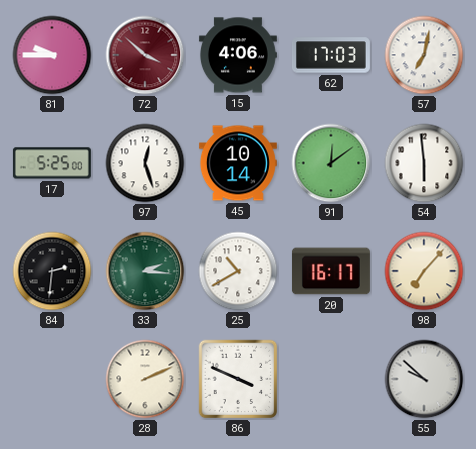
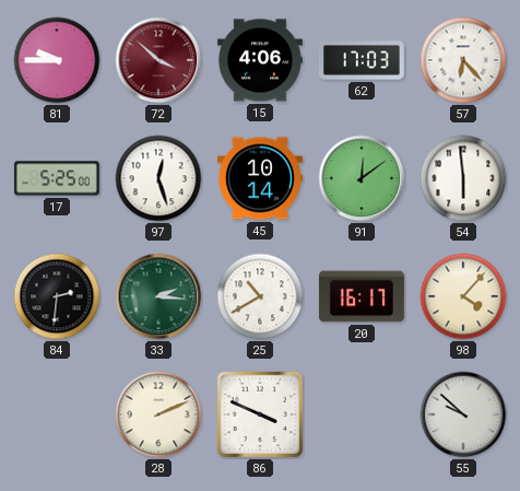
57: 7:02 -> 6:23
98: 7:07 -> 4:07
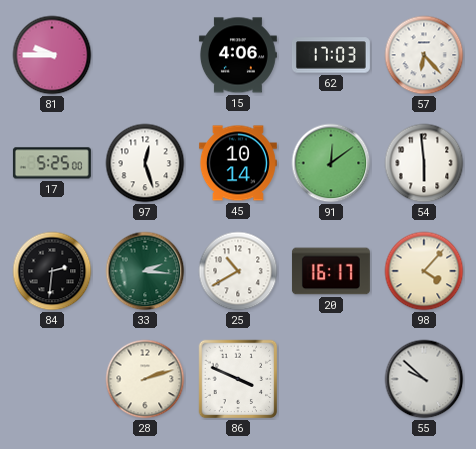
72: 3:52 -> none
28: 2:11 -> 2:12
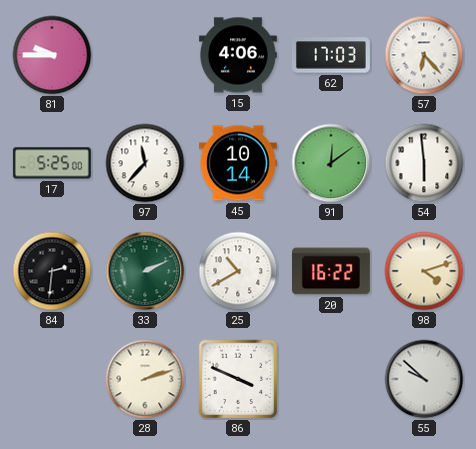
97: 12:27 -> 11:37
33: 2:16 -> 2:11
20: 16:17 -> 16:22
98: 4:07 -> 4:12
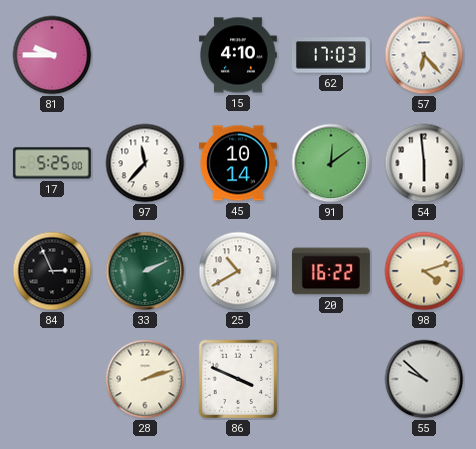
15: 4:06 -> 4:10
84: 2:31 -> 2:56
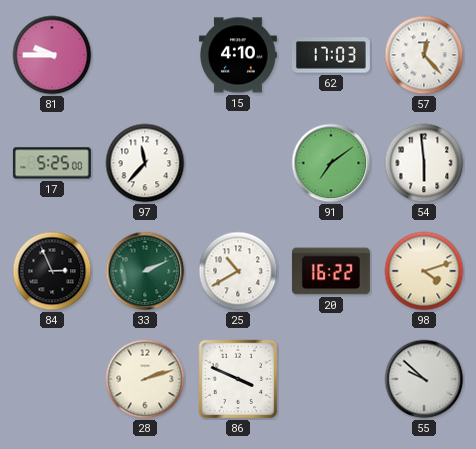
57: 6:23 -> 12:23
45: 10:14 -> none
91: 12:09 -> 7:09
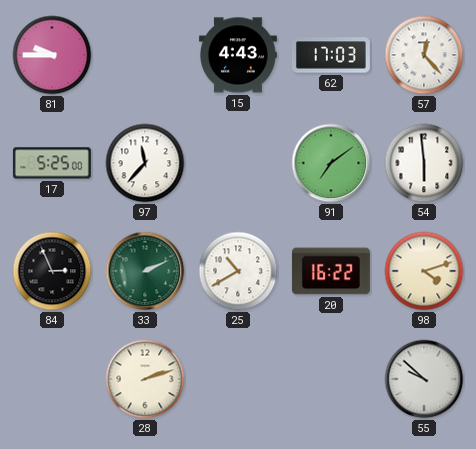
15: 4:10 -> 4:43
86: 3:49 -> none
